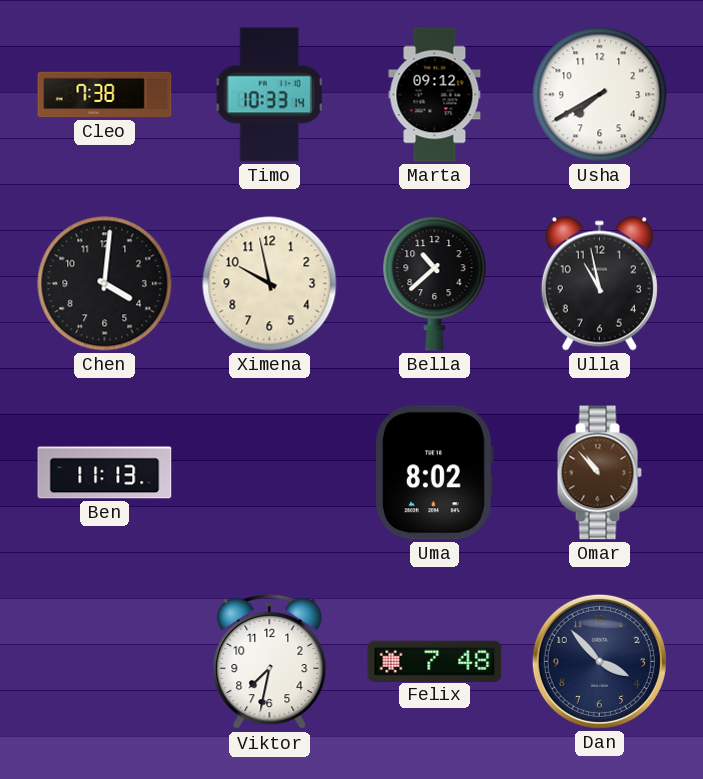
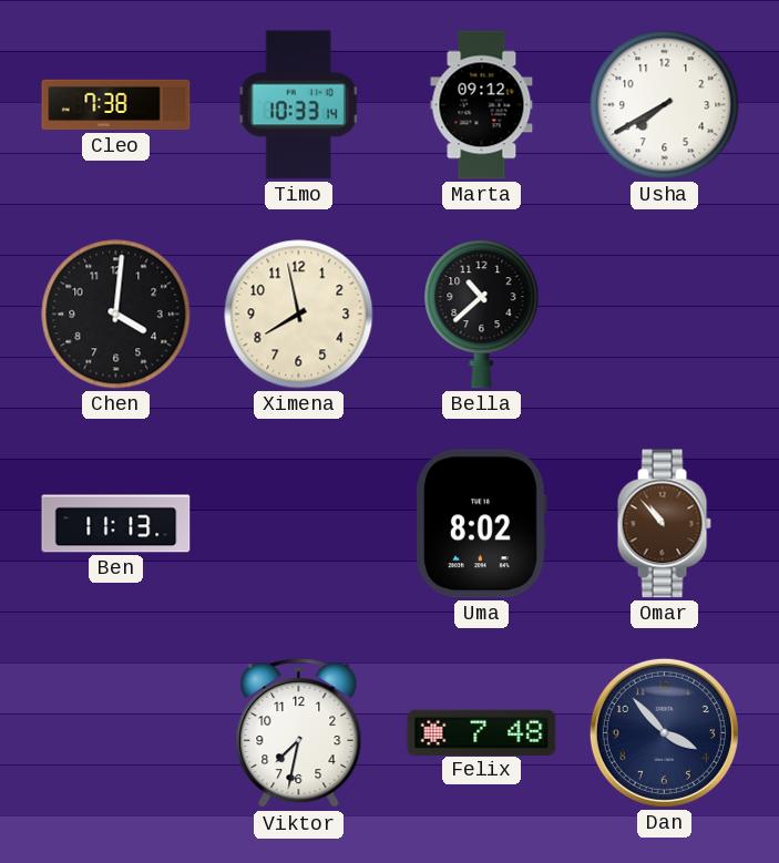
Ximena: 9:58 -> 7:58
Ulla: 10:58 -> none
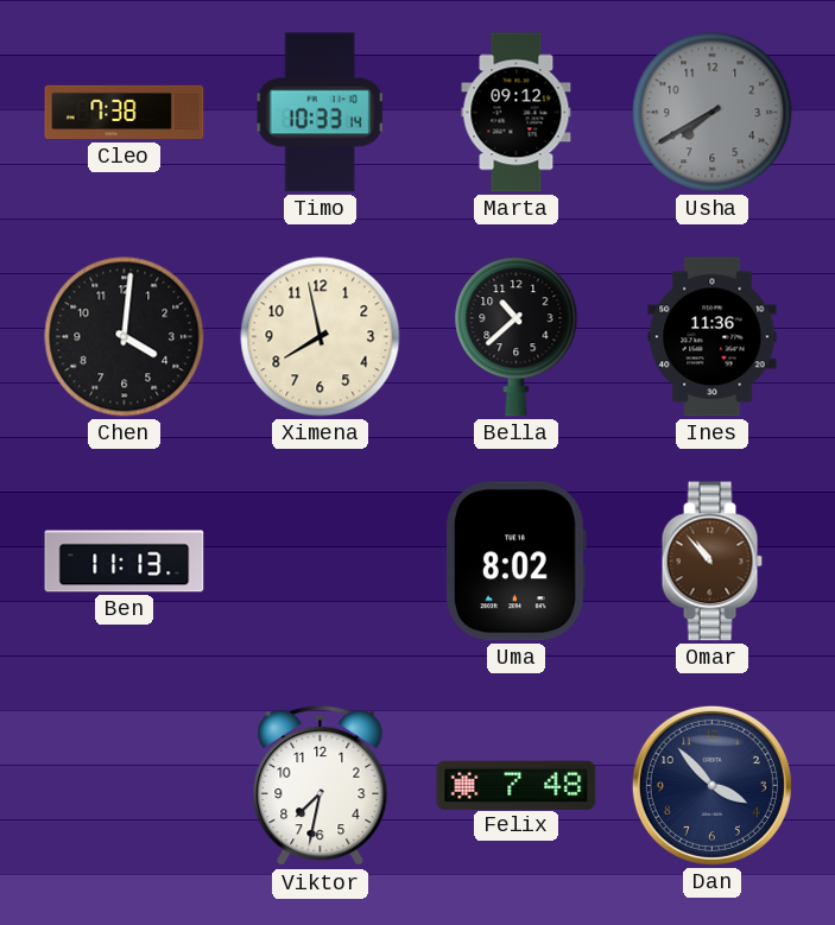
Usha dial: white -> grey
Ines: none -> 11:36
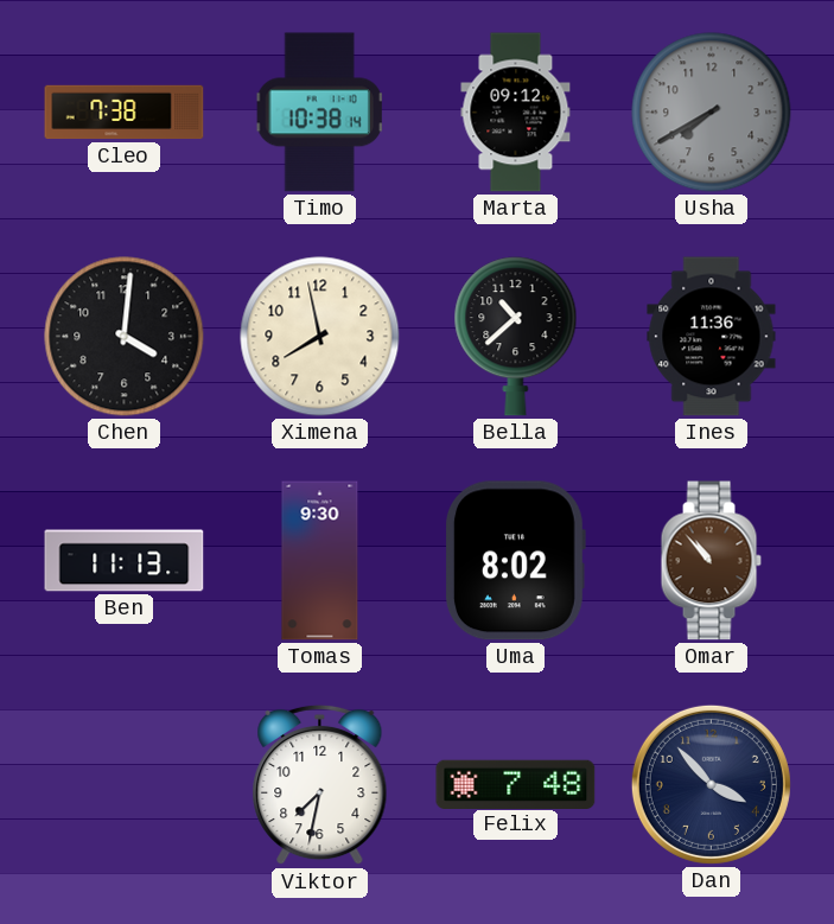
Timo: 10:33 -> 10:38
Tomas: none -> 9:30
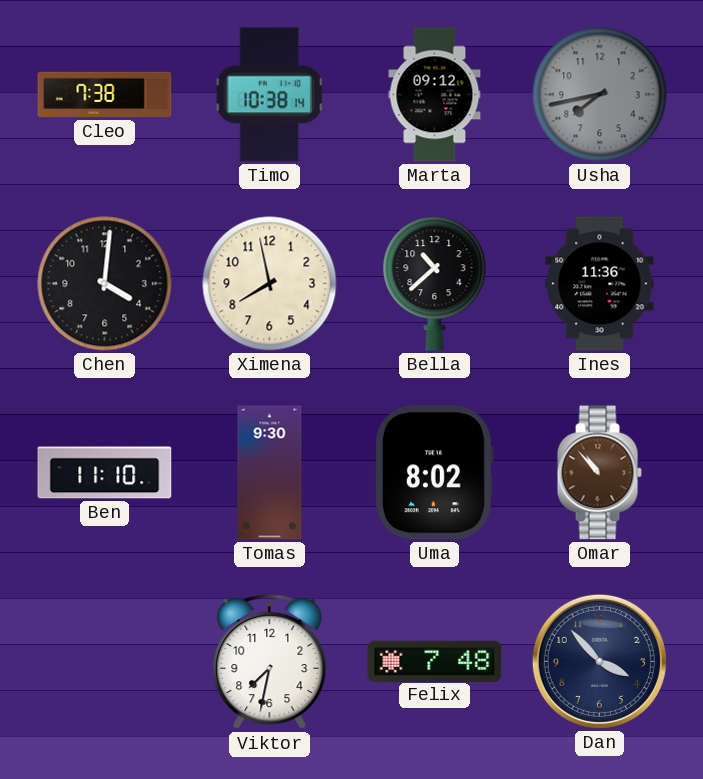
Usha: 7:40 -> 7:43
Ben: 11:13 -> 11:10
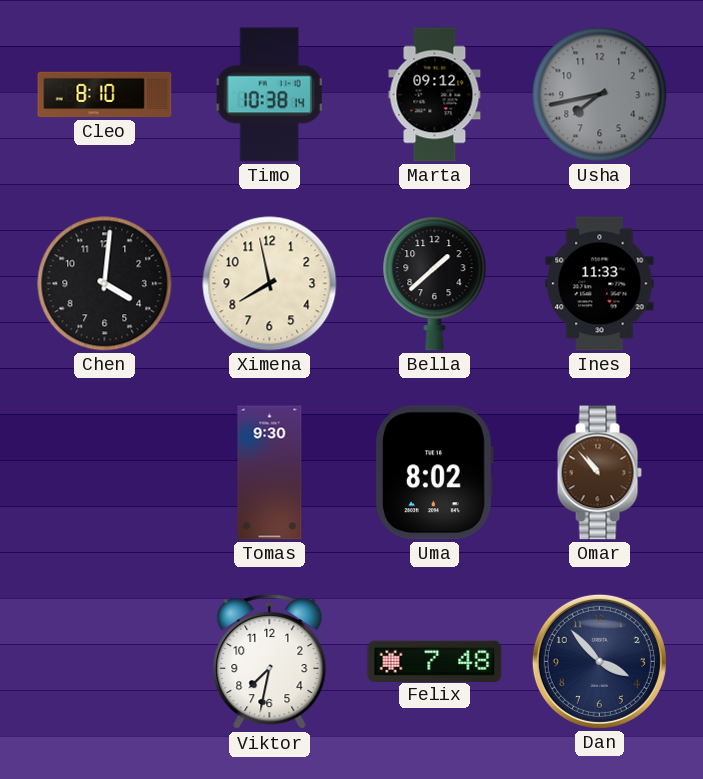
Cleo: 7:38 -> 8:10
Bella: 10:38 -> 1:38
Ines: 11:36 -> 11:33
Ben: 11:10 -> none
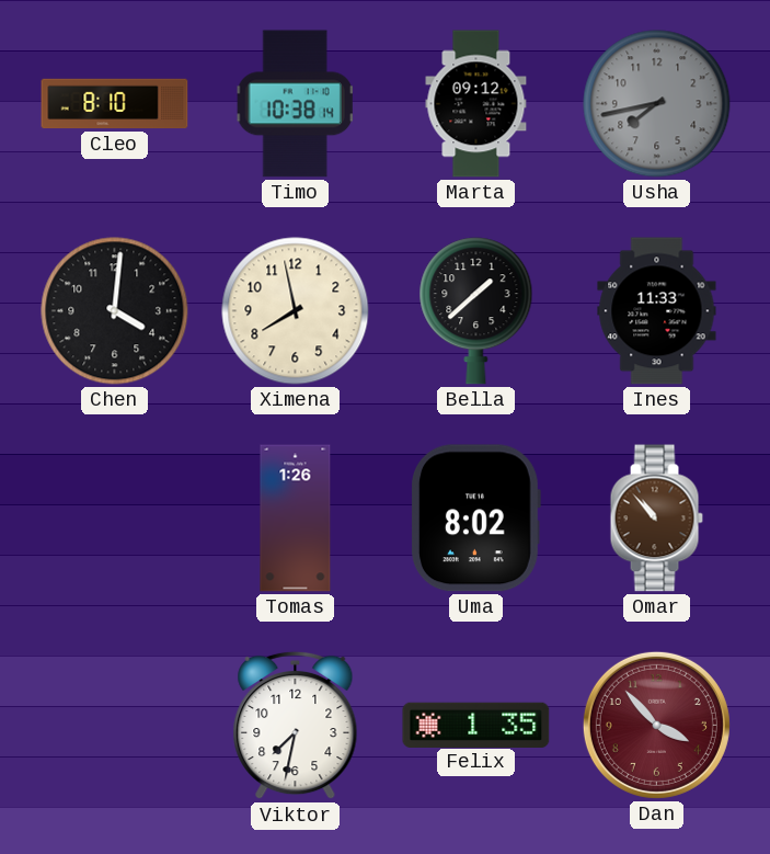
Tomas: 9:30 -> 1:26
Felix: 7:48 -> 1:35
Dan dial: navy -> burgundy
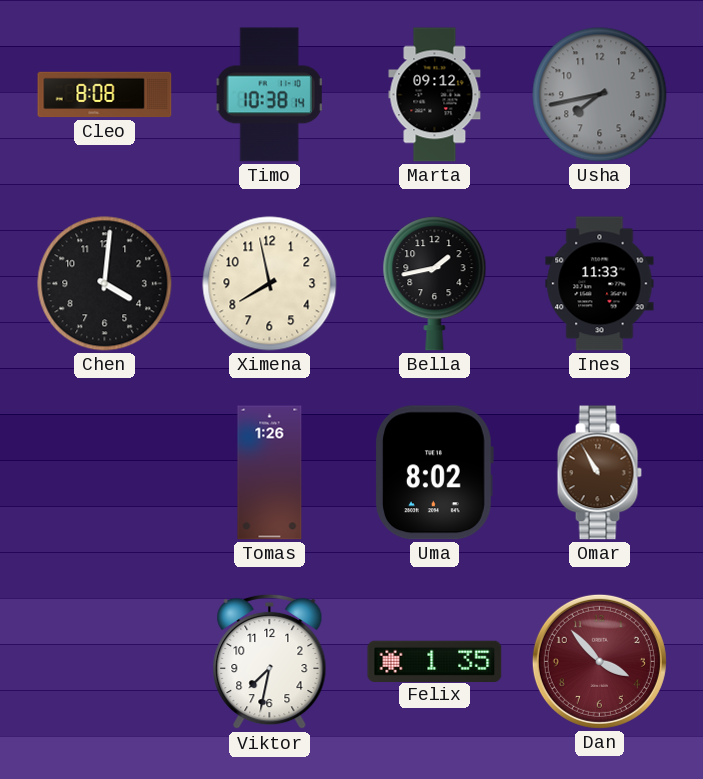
Cleo: 8:10 -> 8:08
Bella: 1:38 -> 1:43
Omar: 10:53 -> 10:55
